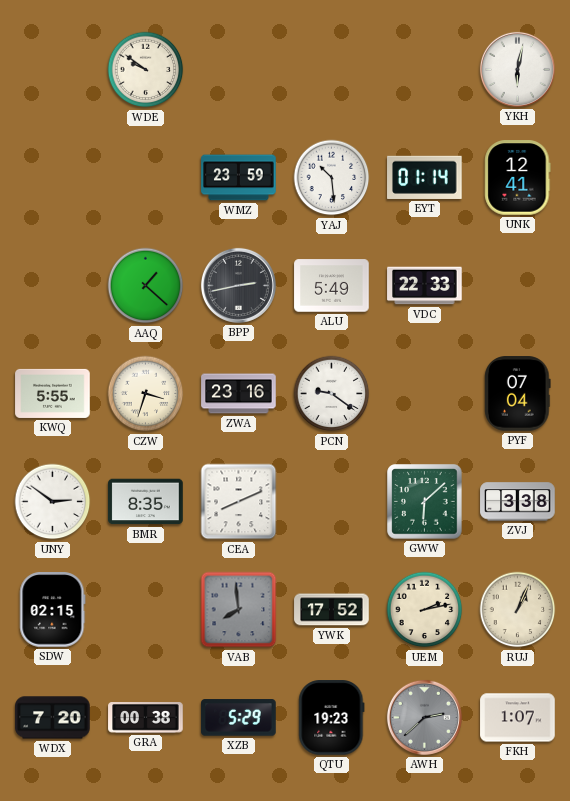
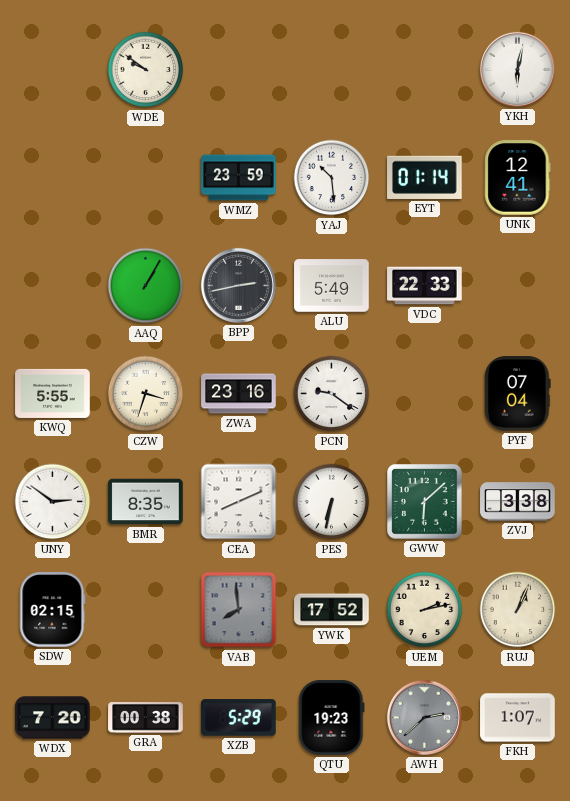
AAQ: 1:22 -> 1:05
PES: none -> 6:32
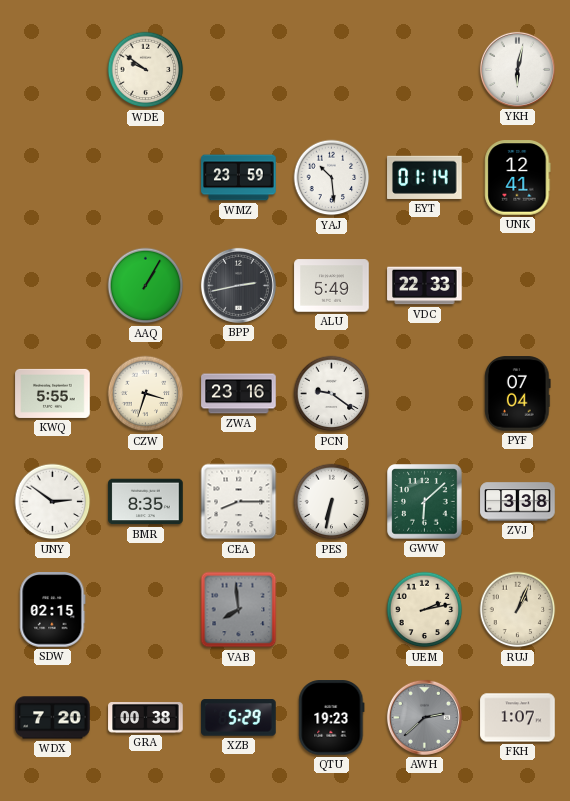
CEA: 8:11 -> 8:15
YWK: 17:52 -> none
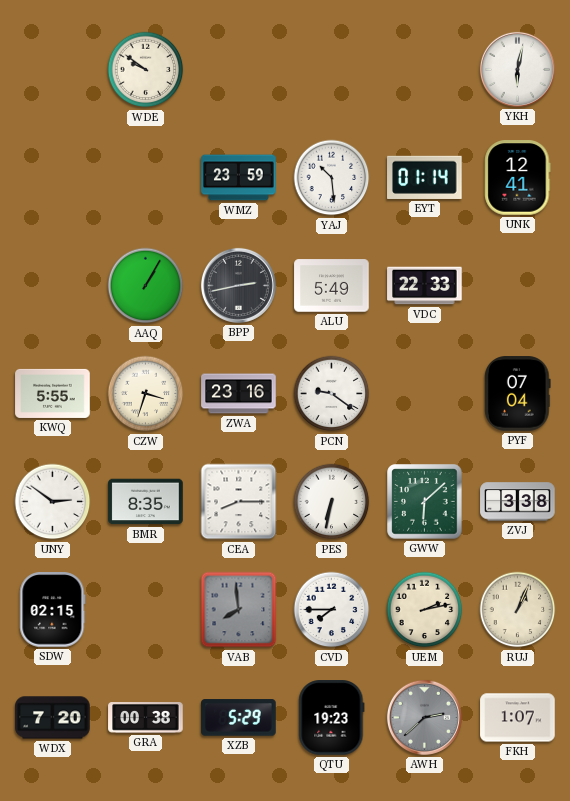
CVD: none -> 7:45
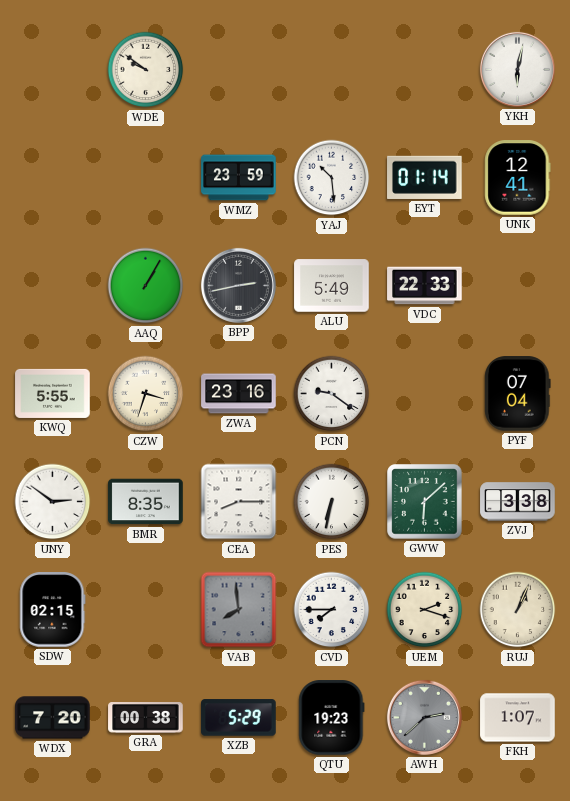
UEM: 2:13 -> 2:18
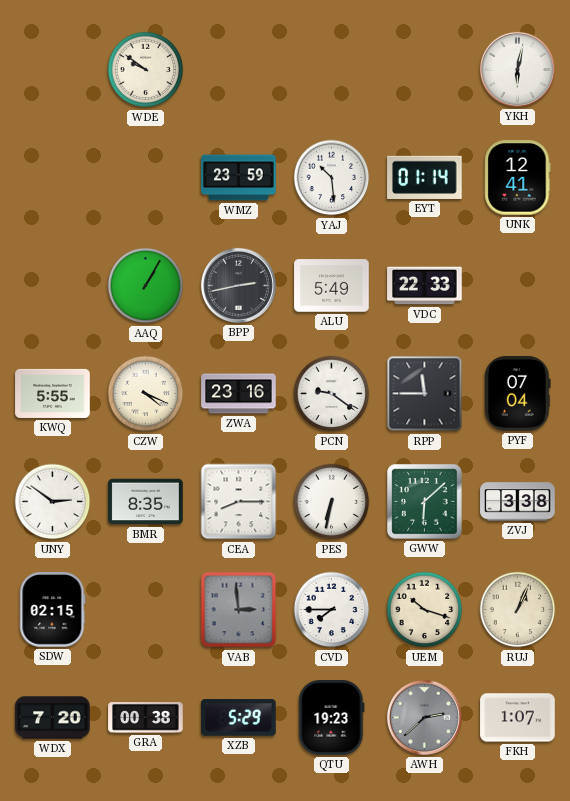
CZW: 3:33 -> 4:19
RPP: none -> 11:45
VAB: 7:59 -> 2:59
UEM: 2:18 -> 10:18
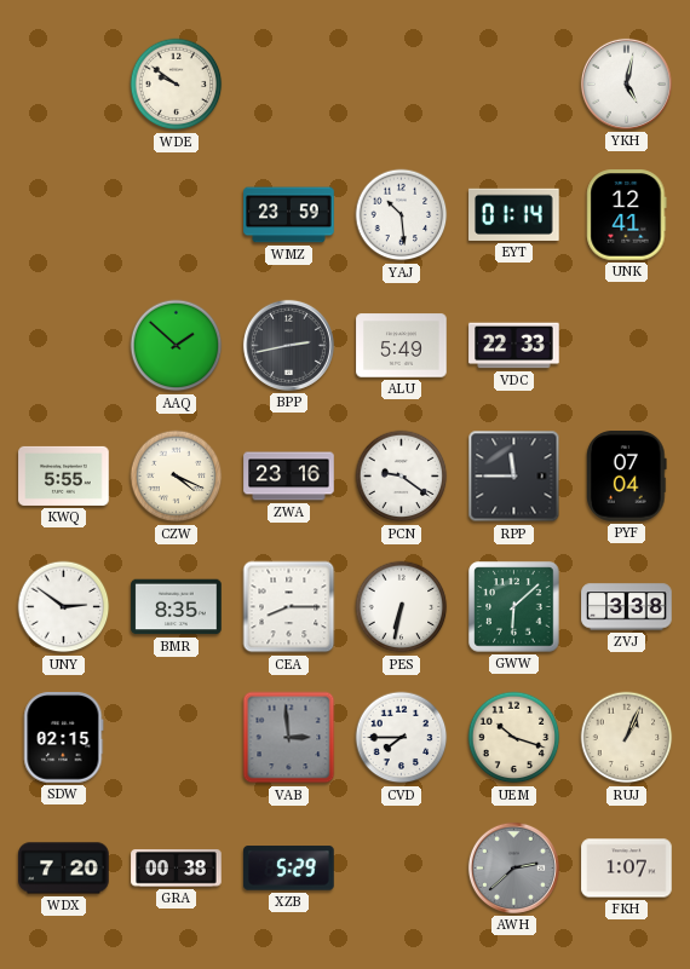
YKH: 6:02 -> 5:02
AAQ: 1:05 -> 1:52
QTU: 19:23 -> none
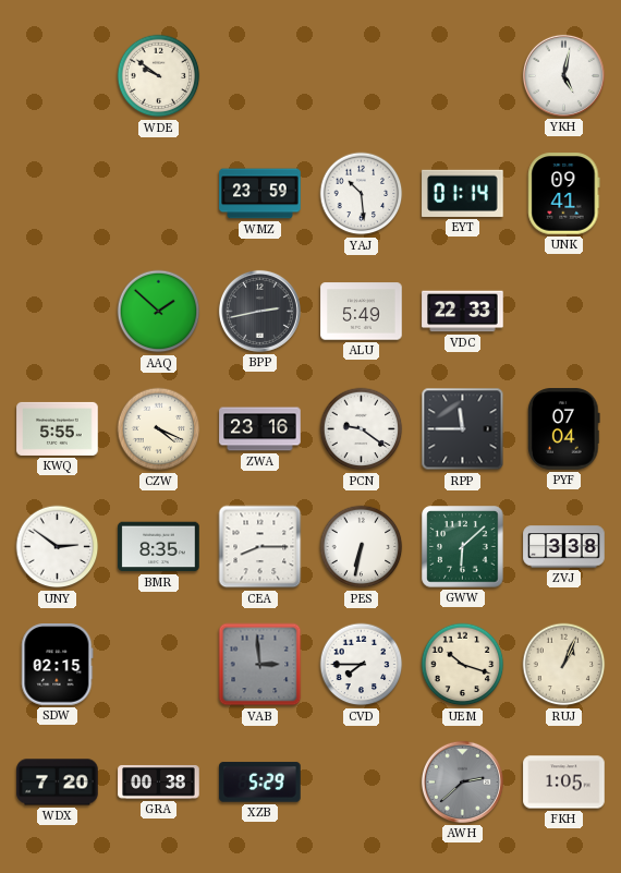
UNK: 12:41 -> 09:41
FKH: 1:07 -> 1:05
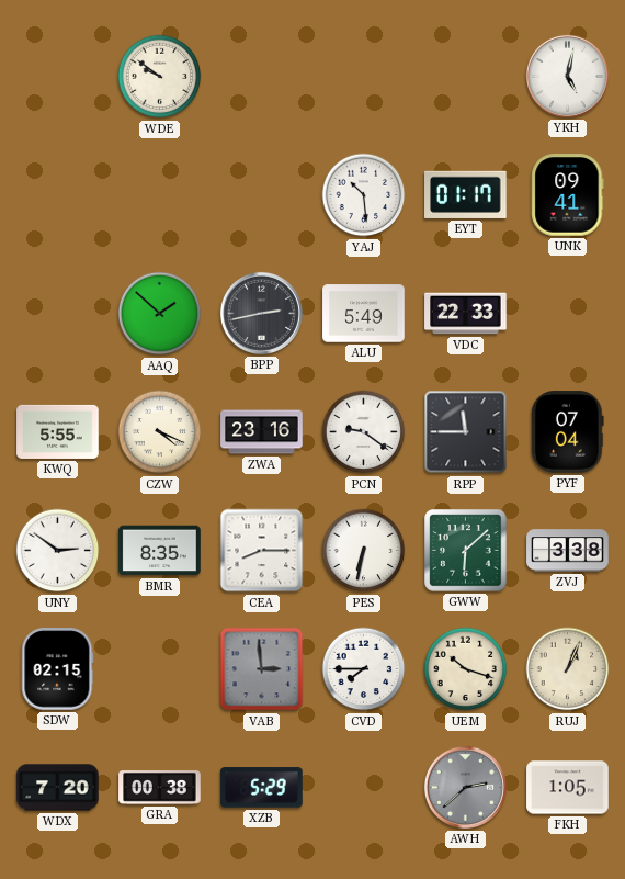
WMZ: 23:59 -> none
EYT: 01:14 -> 01:17
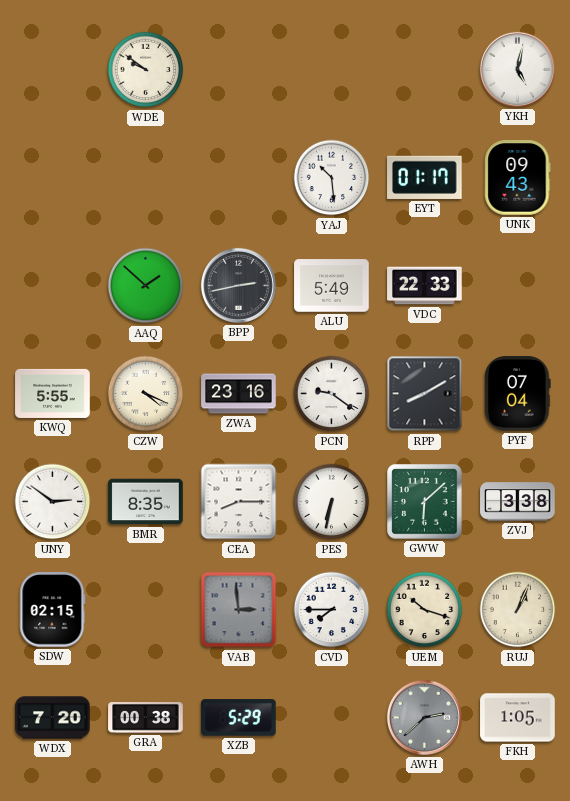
UNK: 09:41 -> 09:43
RPP: 11:45 -> 8:10
